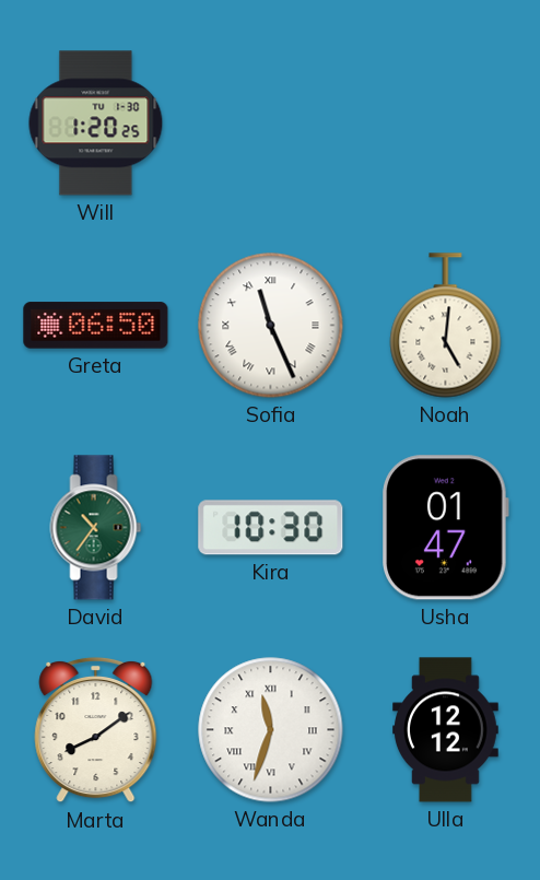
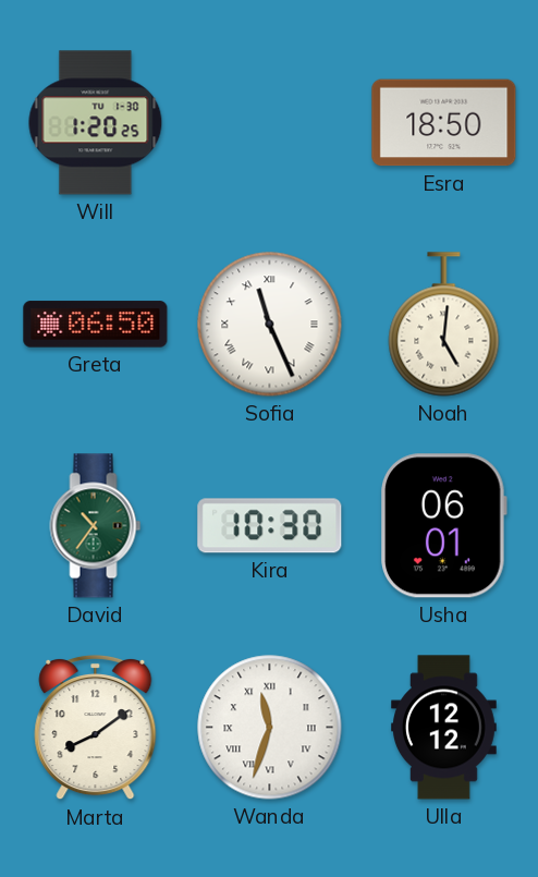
Esra: none -> 18:50
Usha: 01:47 -> 06:01
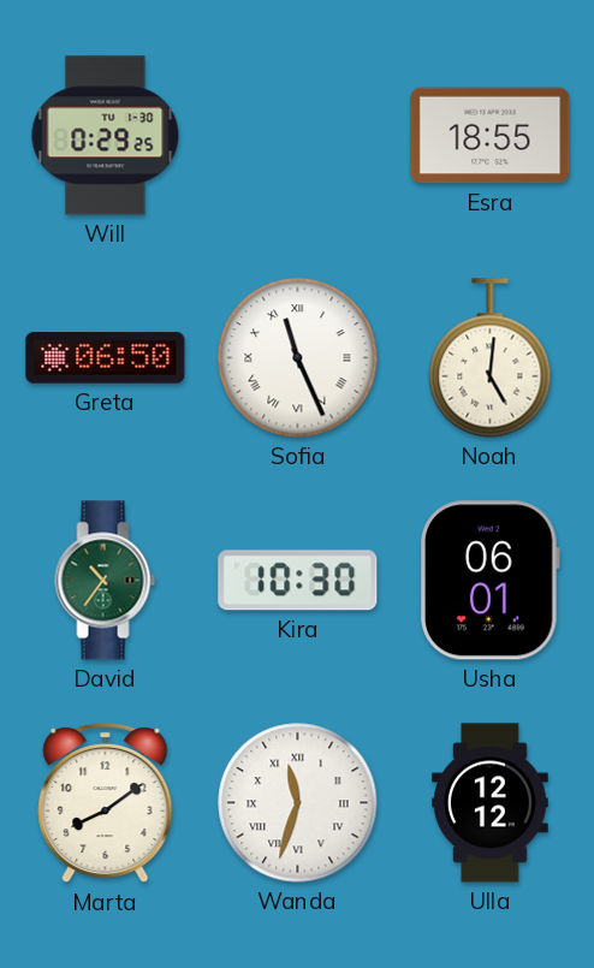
Will: 1:20 -> 0:29
Esra: 18:50 -> 18:55
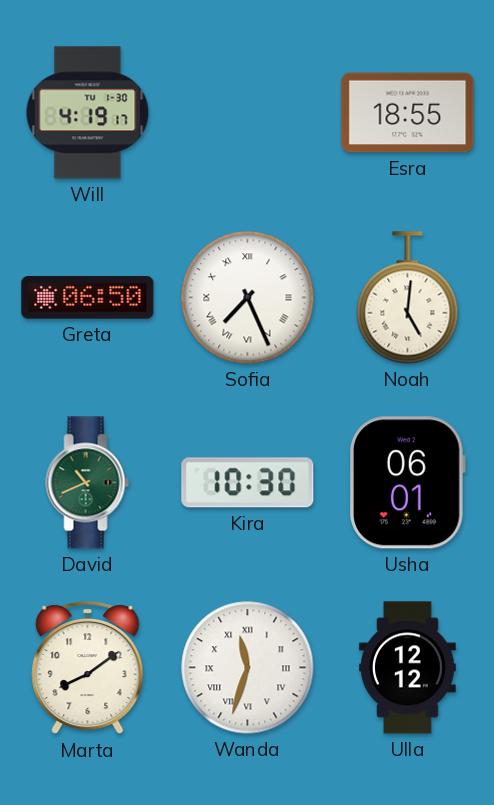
Will: 0:29 -> 4:19
Sofia: 11:26 -> 7:26
David: 10:36 -> 10:41
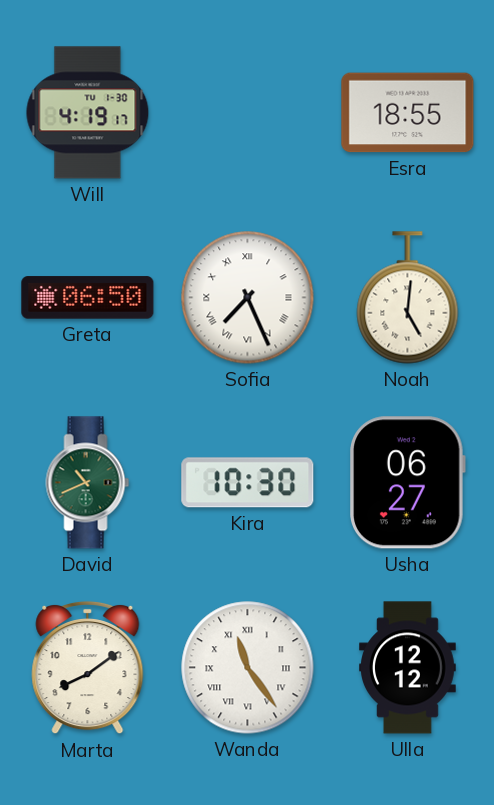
Usha: 06:01 -> 06:27
Wanda: 11:33 -> 11:24
